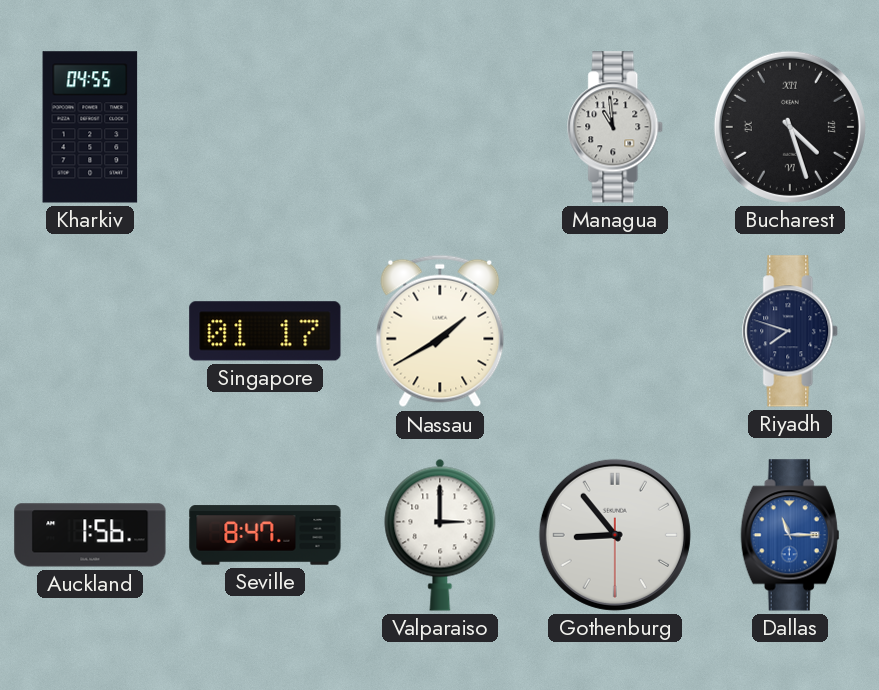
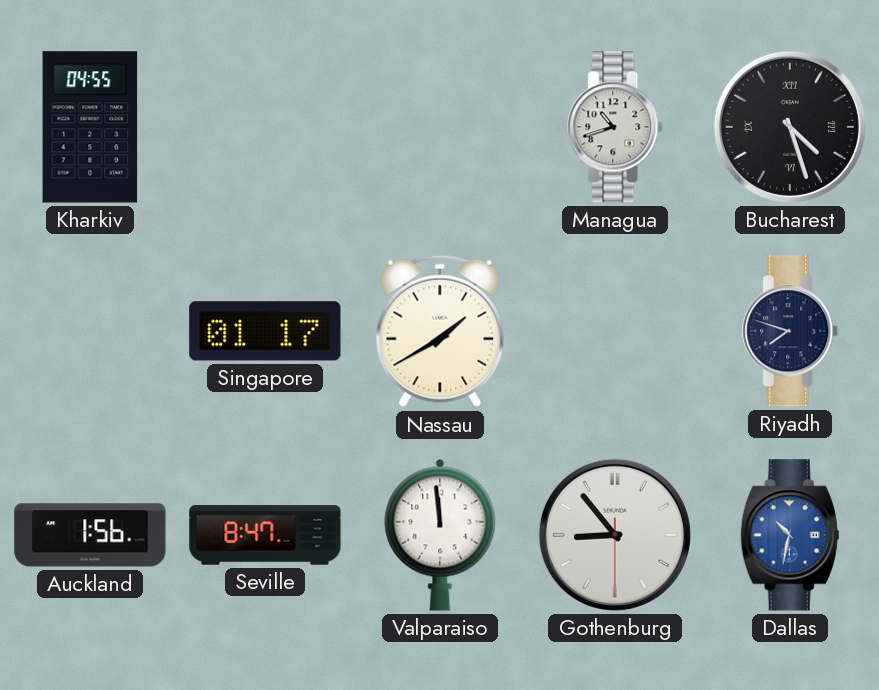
Managua: 10:59 -> 10:42
Valparaiso: 3:00 -> 11:59
Dallas: 11:15 -> 10:32
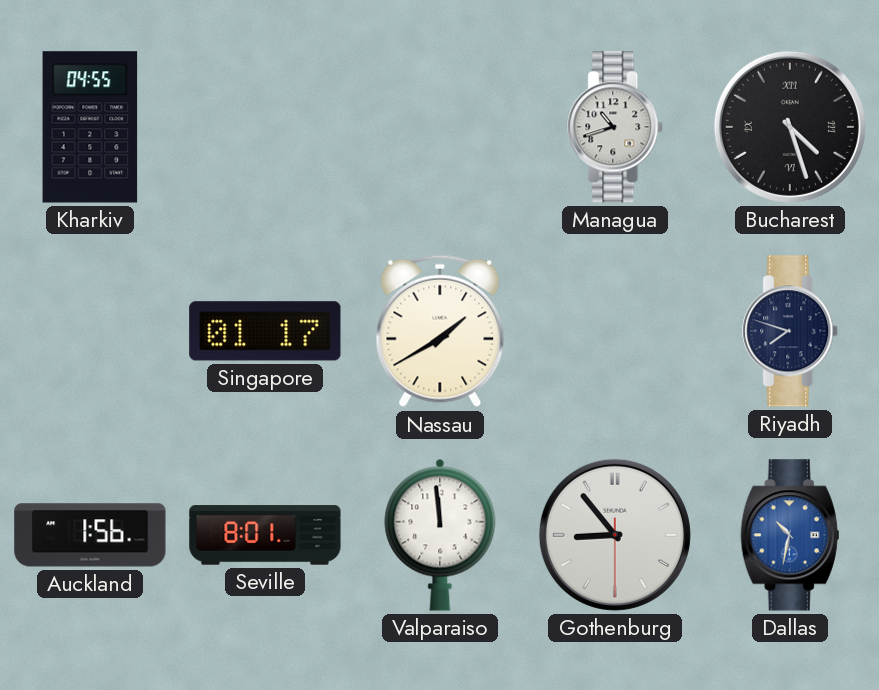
Seville: 8:47 -> 8:01
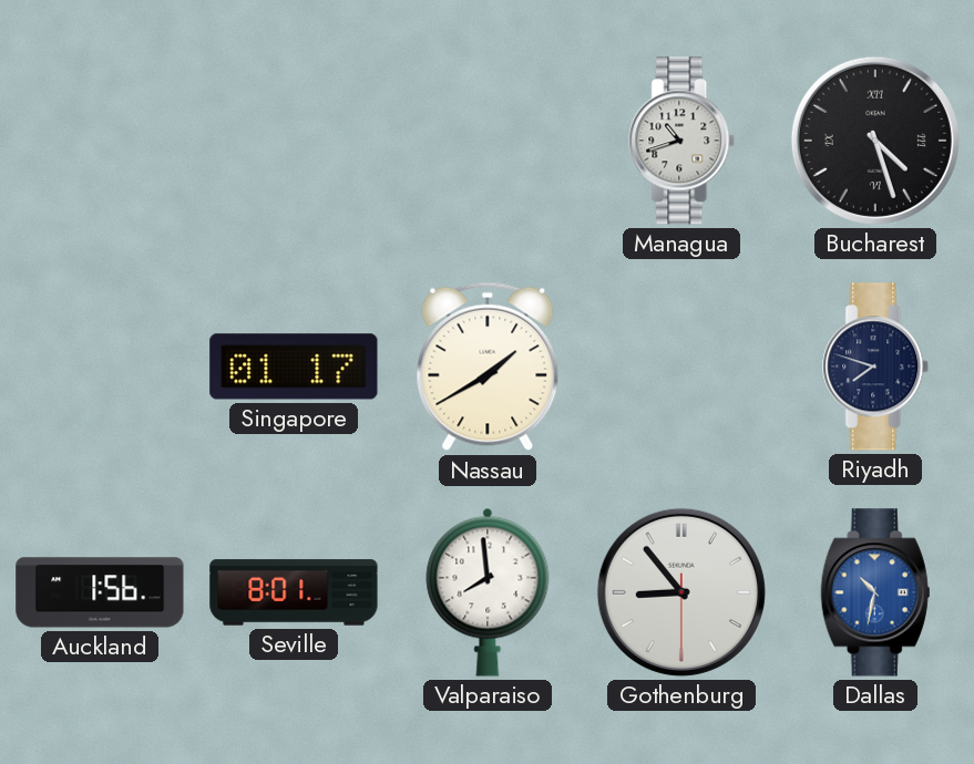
Kharkiv: 04:55 -> none
Valparaiso: 11:59 -> 7:59
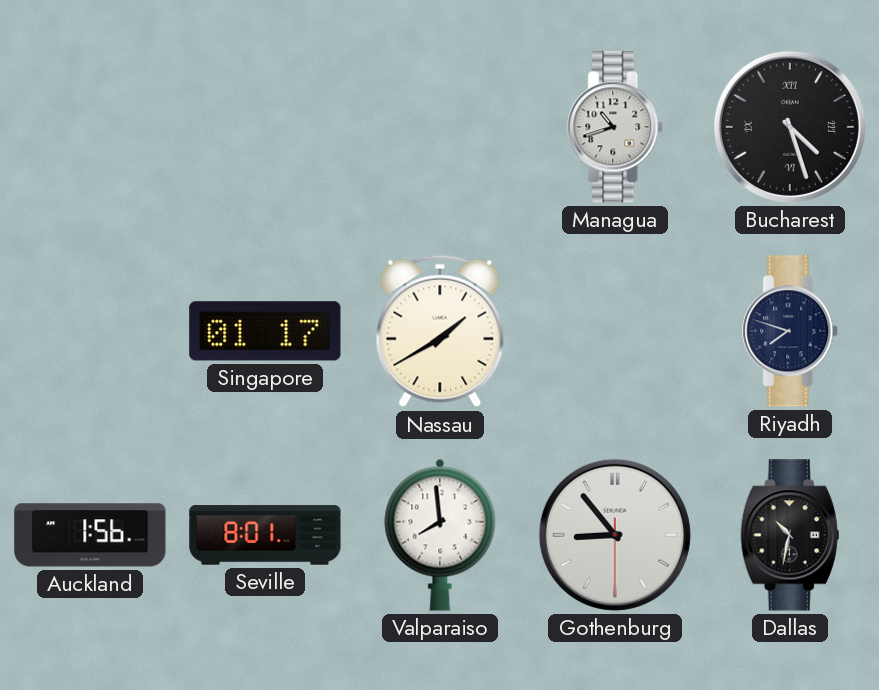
Dallas dial: blue -> black
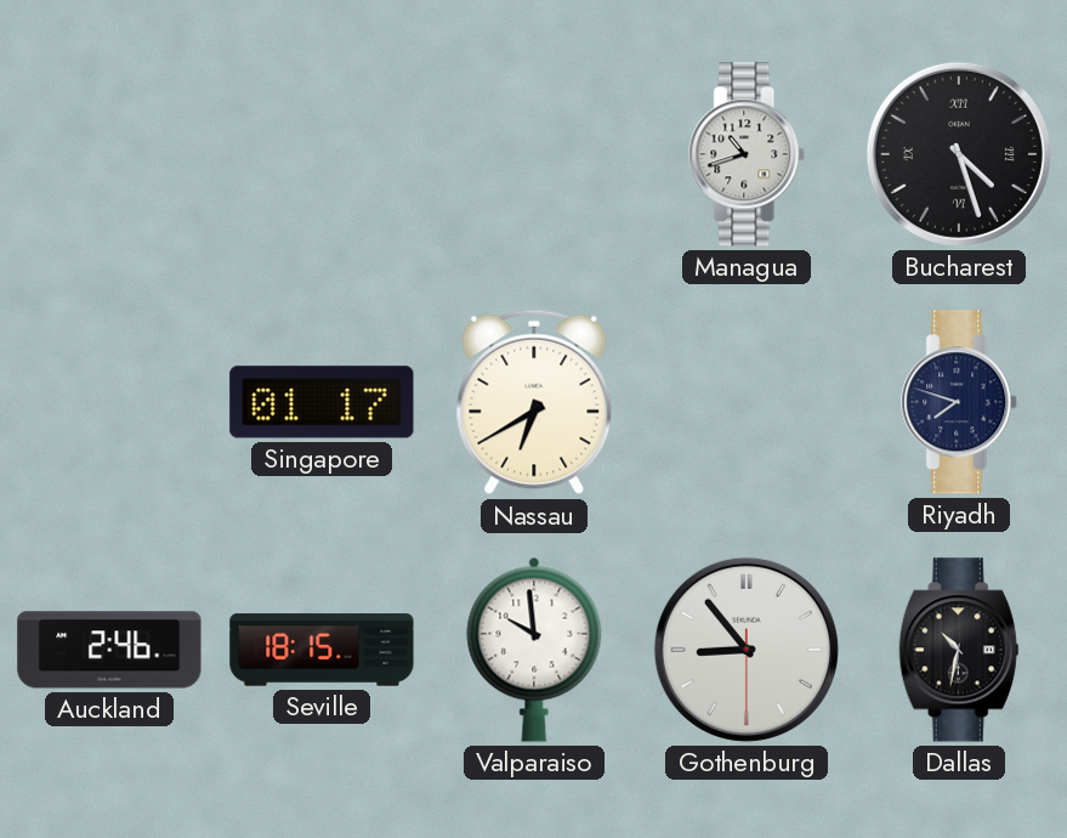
Nassau: 1:40 -> 6:40
Auckland: 1:56 -> 2:46
Seville: 8:01 -> 18:15
Valparaiso: 7:59 -> 9:59
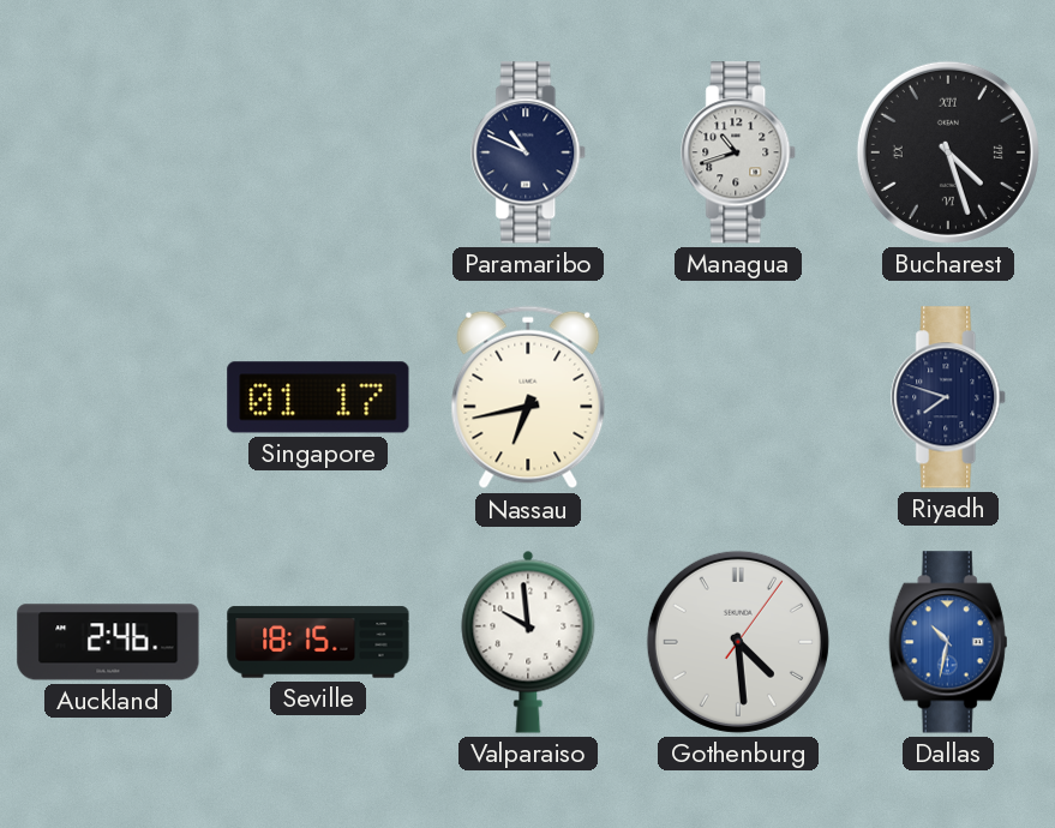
Paramaribo: none -> 10:49
Nassau: 6:40 -> 6:43
Gothenburg: 8:53 -> 4:29
Dallas dial: black -> blue
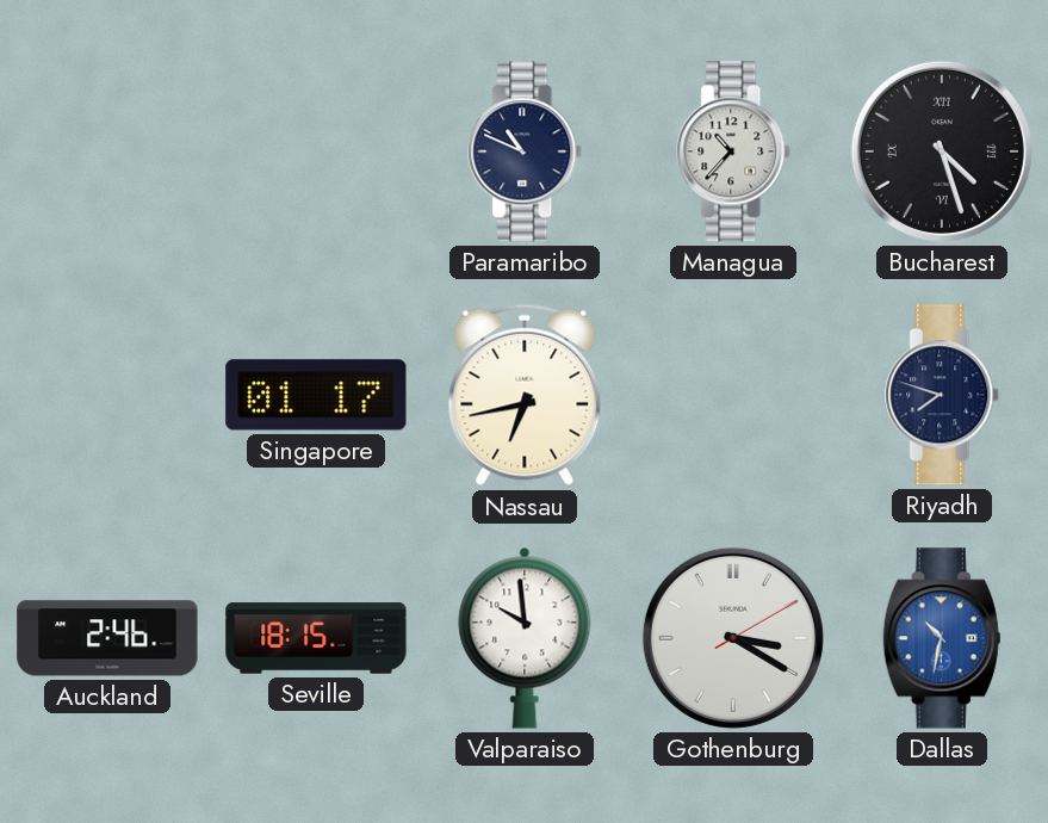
Managua: 10:42 -> 10:37
Gothenburg: 4:29 -> 3:20
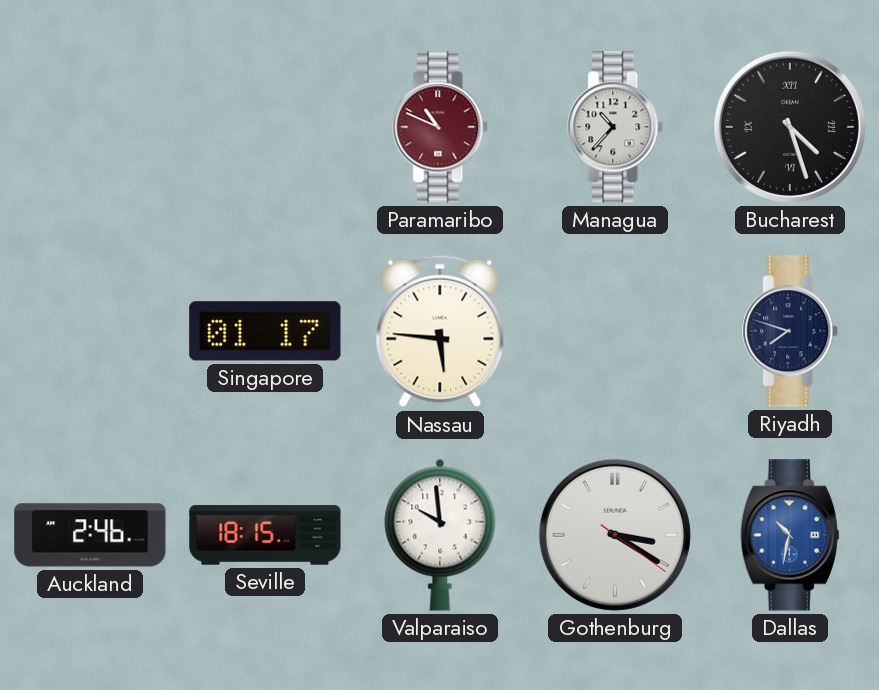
Paramaribo dial: navy -> burgundy
Nassau: 6:43 -> 5:46
Gothenburg: 3:20:10 -> 3:20:21
